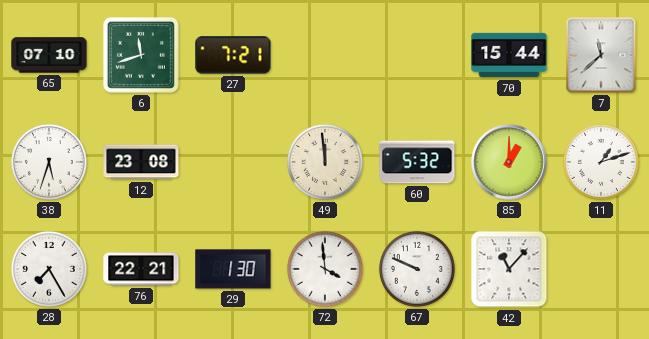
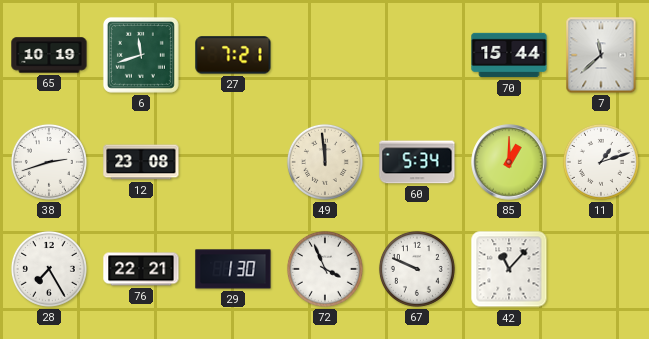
65: 07:10 -> 10:19
38: 5:33 -> 2:42
60: 5:32 -> 5:34
72: 3:59 -> 3:56
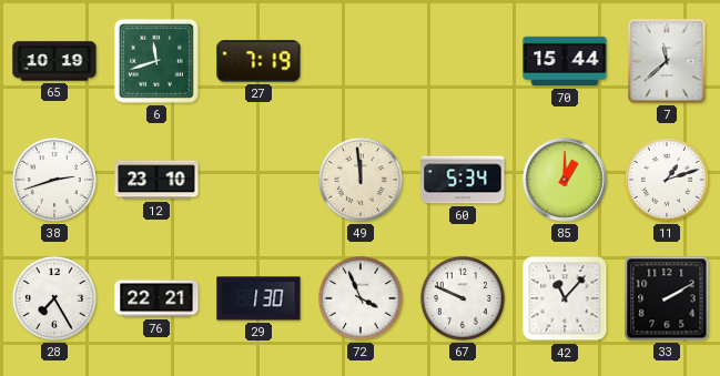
27: 7:21 -> 7:19
12: 23:08 -> 23:10
33: none -> 2:10
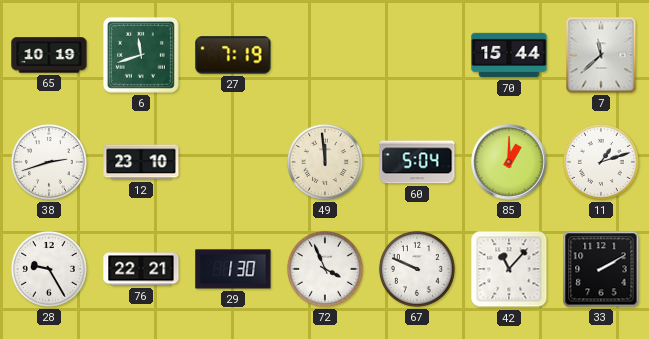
60: 5:34 -> 5:04
28: 7:25 -> 9:25
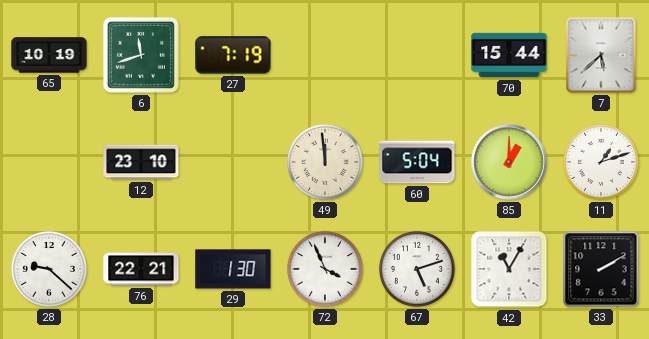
7: 11:38 -> 5:38
38: 2:42 -> none
28: 9:25 -> 9:22
67: 9:49 -> 5:12
42: 11:07 -> 11:05
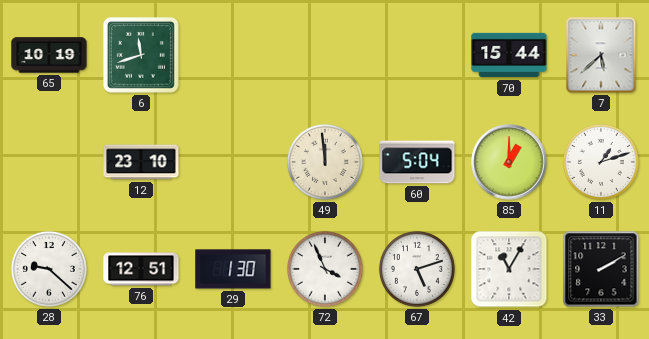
27: 7:19 -> none
76: 22:21 -> 12:51
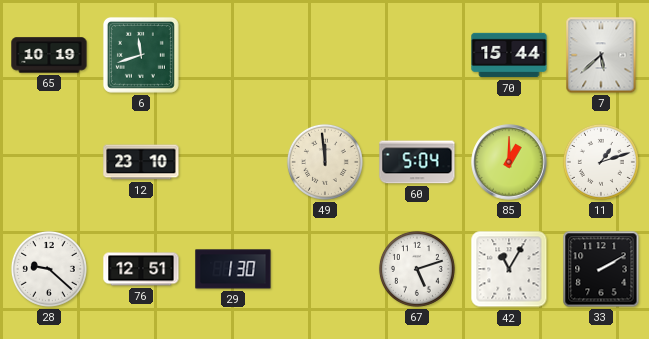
72: 3:56 -> none
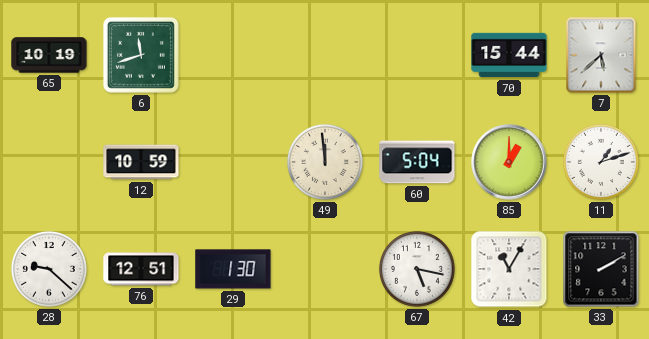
12: 23:10 -> 10:59
67: 5:12 -> 5:17
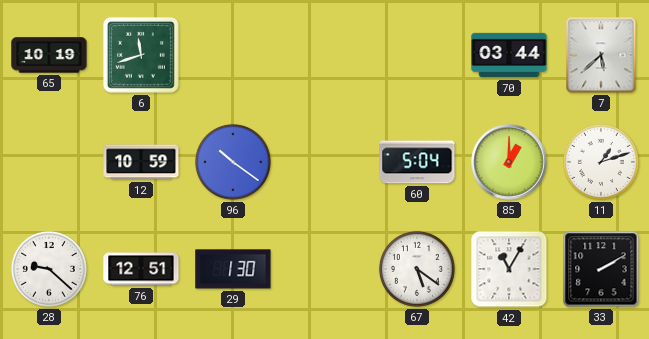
70: 15:44 -> 03:44
96: none -> 10:21
49: 11:59 -> none
67: 5:17 -> 5:21
